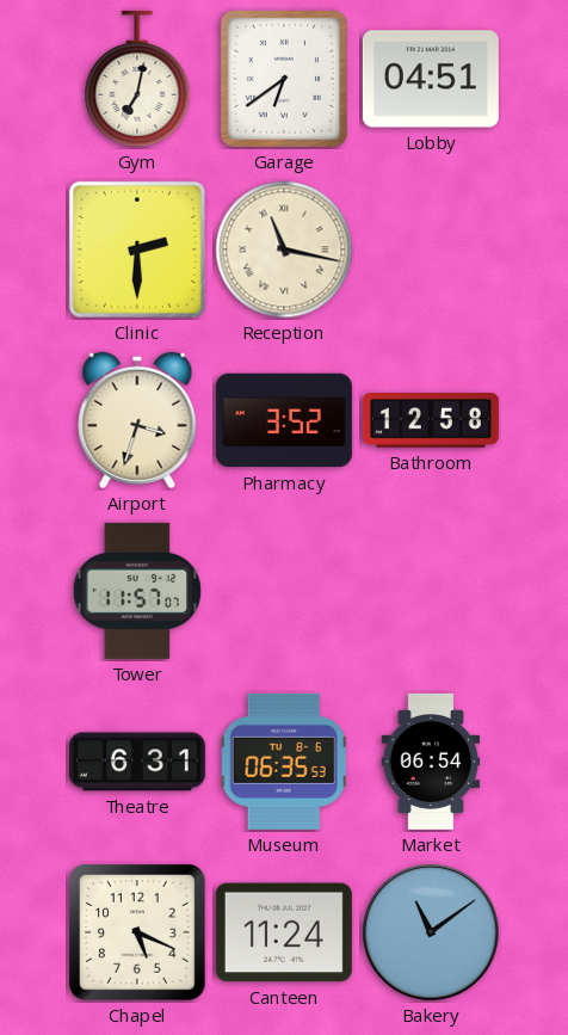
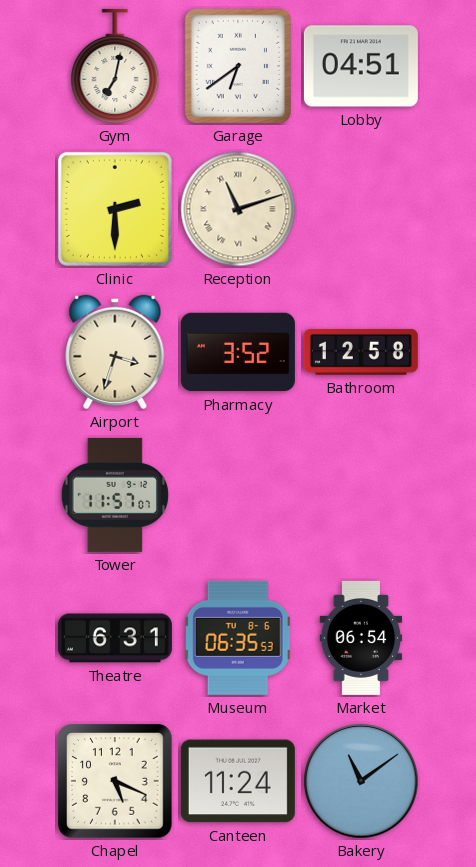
Reception: 11:17 -> 11:12
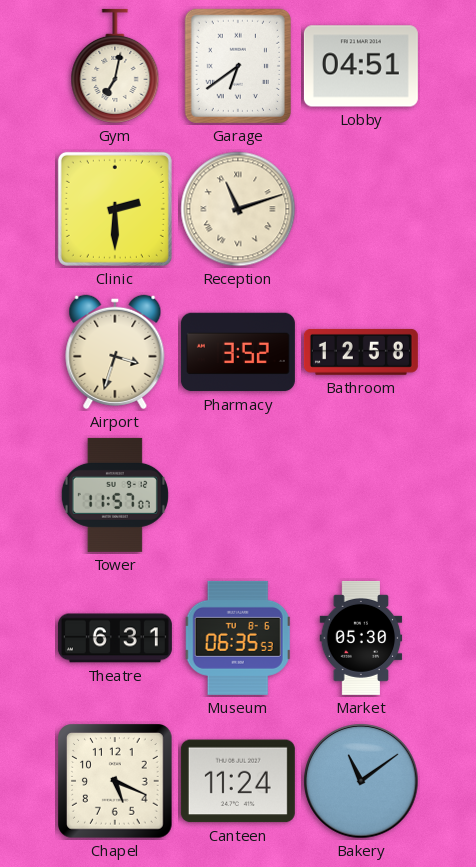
Market: 06:54 -> 05:30
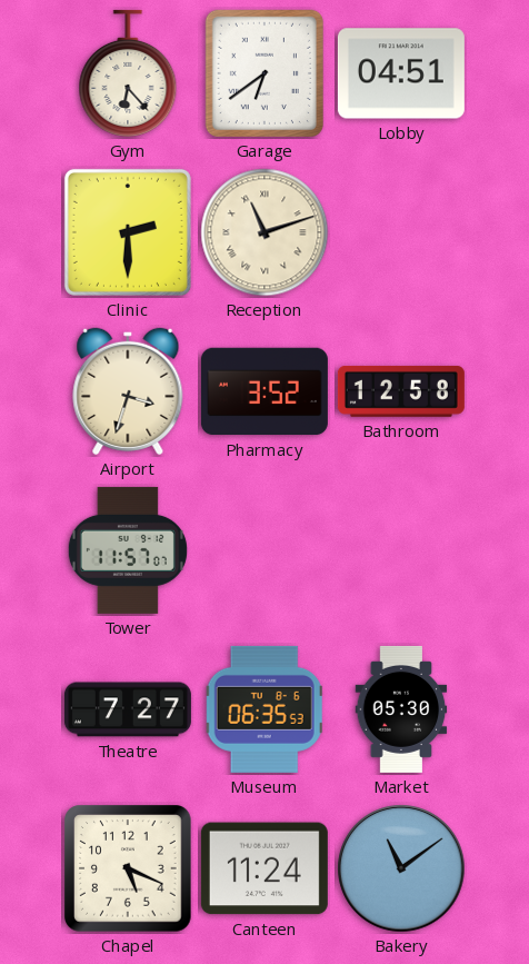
Gym: 7:02 -> 6:23
Theatre: 6:31 -> 7:27
